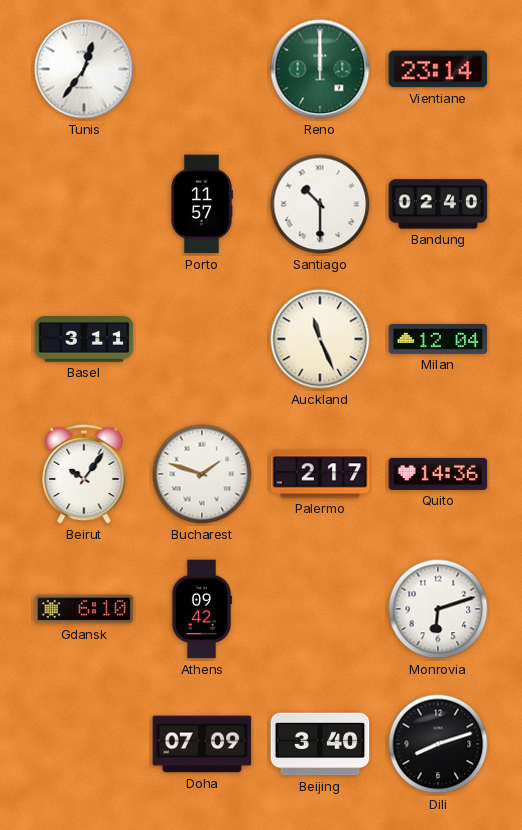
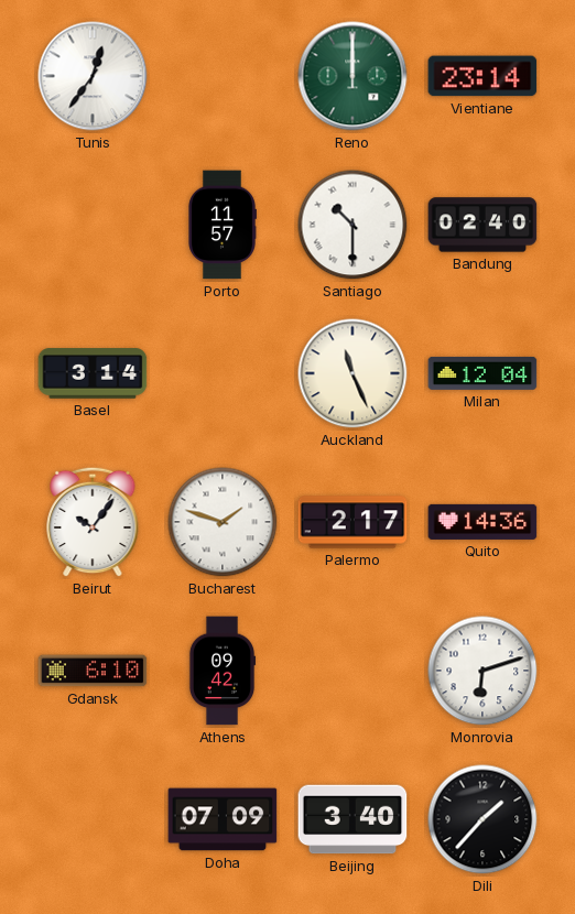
Basel: 3:11 -> 3:14
Dili: 8:12 -> 1:37
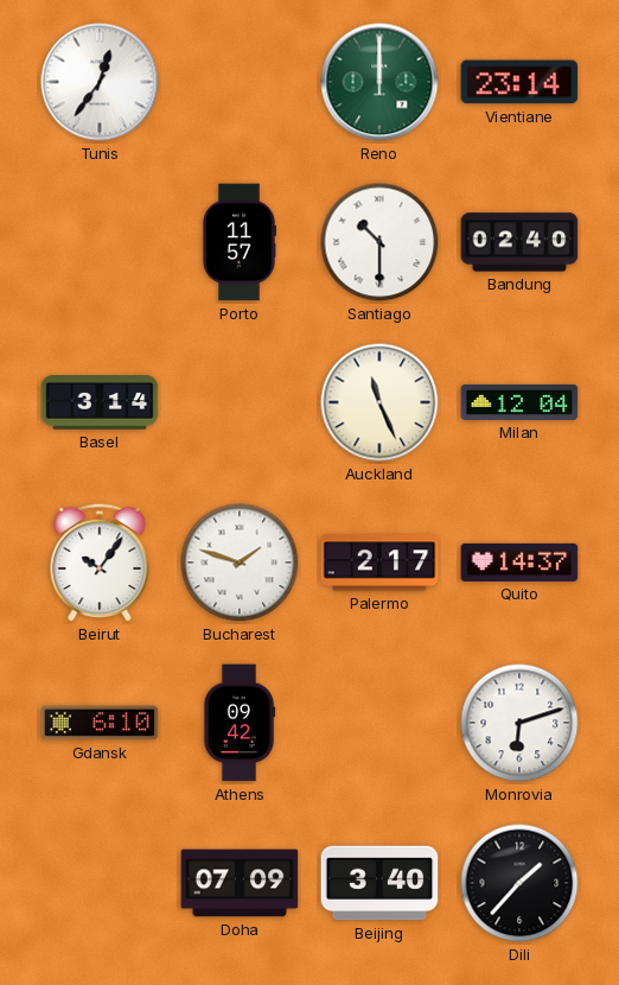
Quito: 14:36 -> 14:37
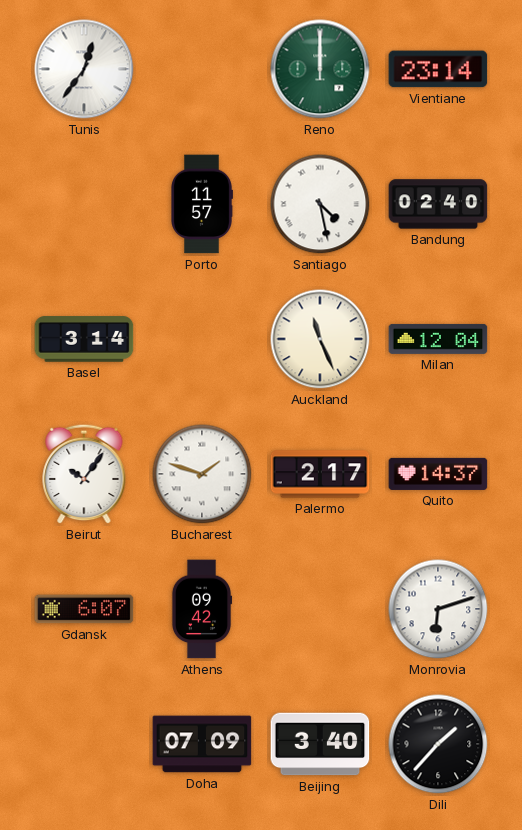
Santiago: 10:30 -> 4:28
Gdansk: 6:10 -> 6:07
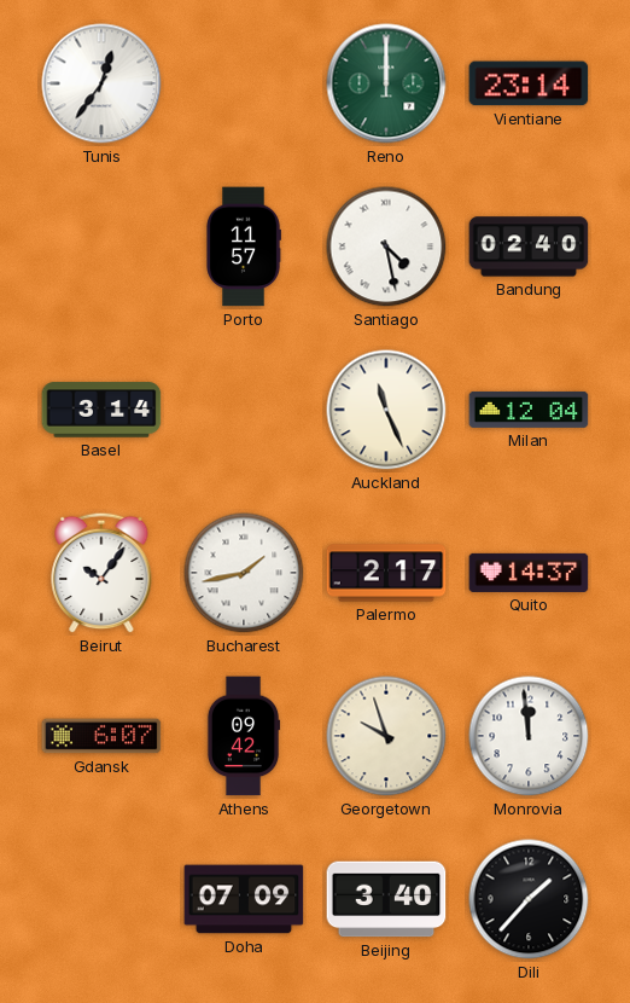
Bucharest: 1:48 -> 1:43
Georgetown: none -> 9:57
Monrovia: 6:12 -> 11:59
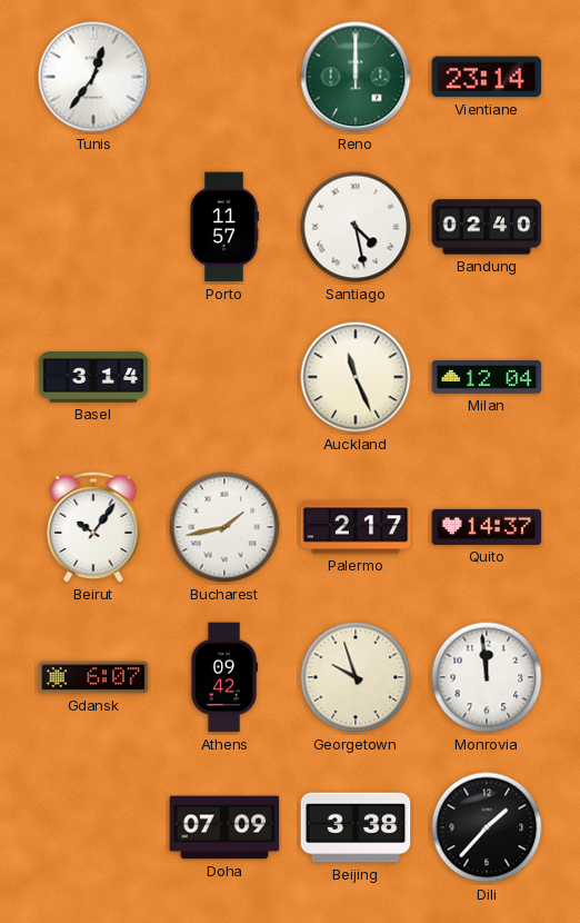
Beijing: 3:40 -> 3:38
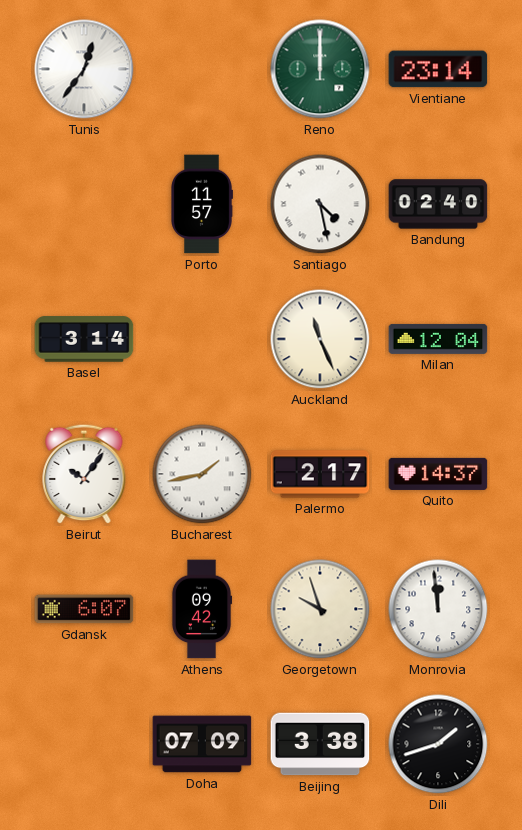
Dili: 1:37 -> 1:42
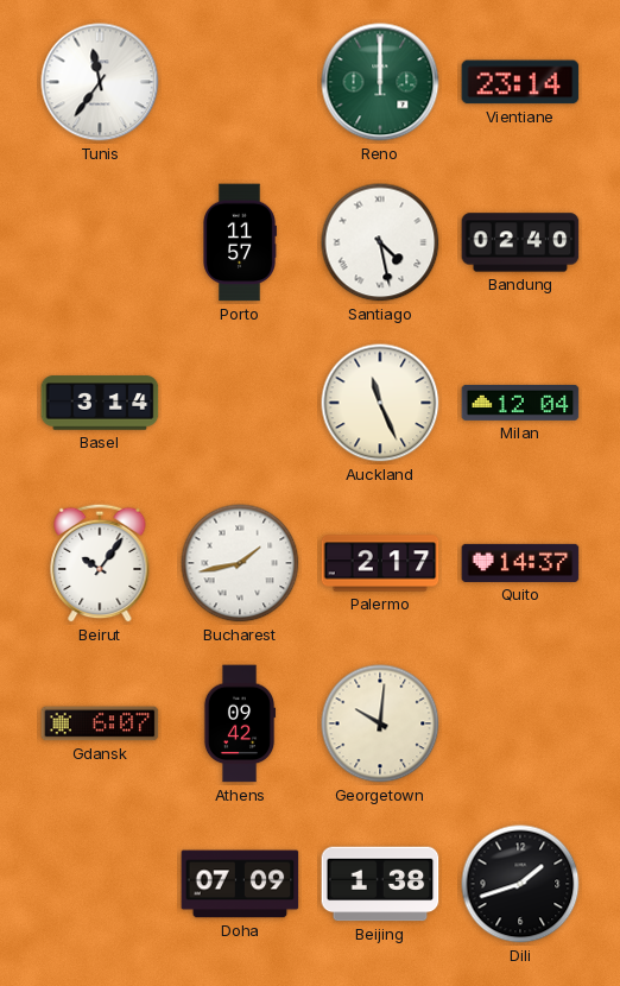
Tunis: 12:36 -> 11:36
Georgetown: 9:57 -> 10:01
Monrovia: 11:59 -> none
Beijing: 3:38 -> 1:38
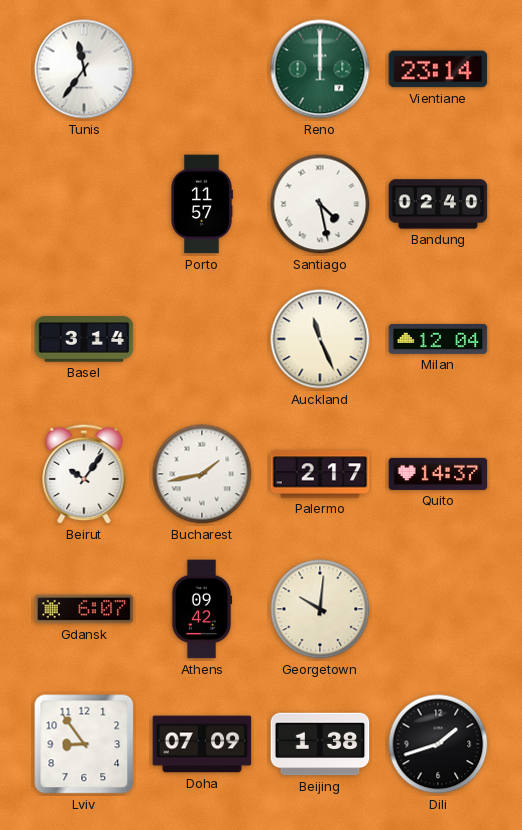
Lviv: none -> 8:54
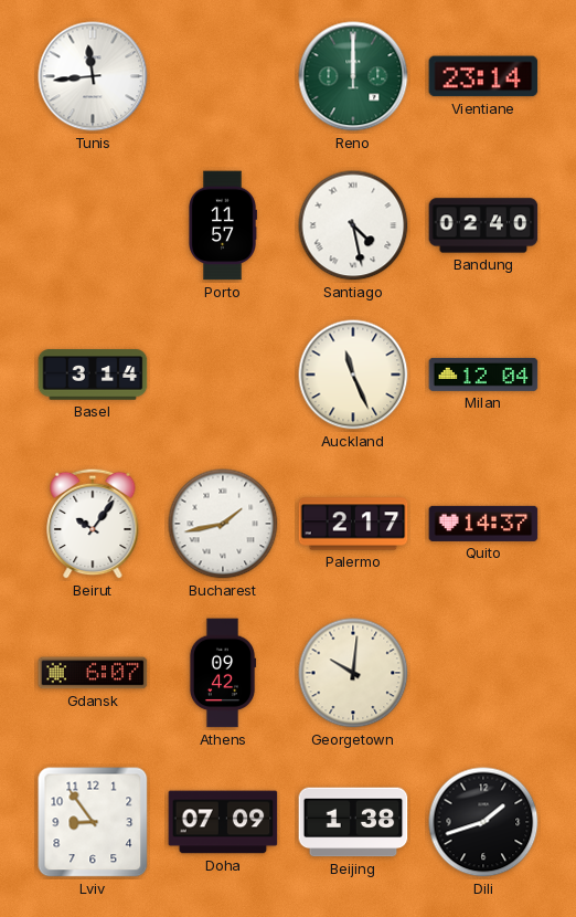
Tunis: 11:36 -> 11:44
